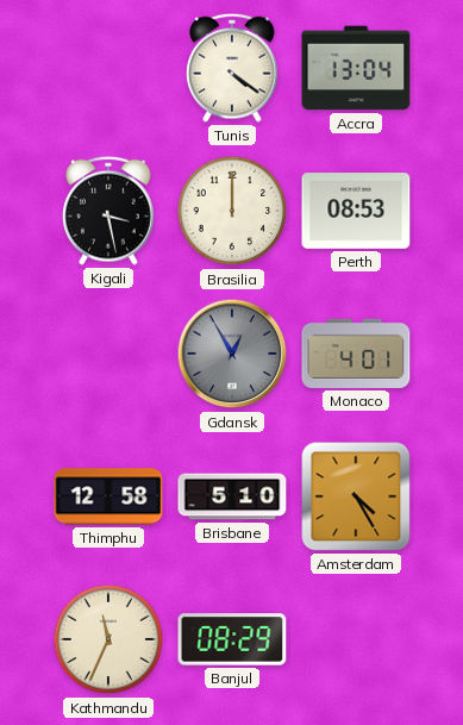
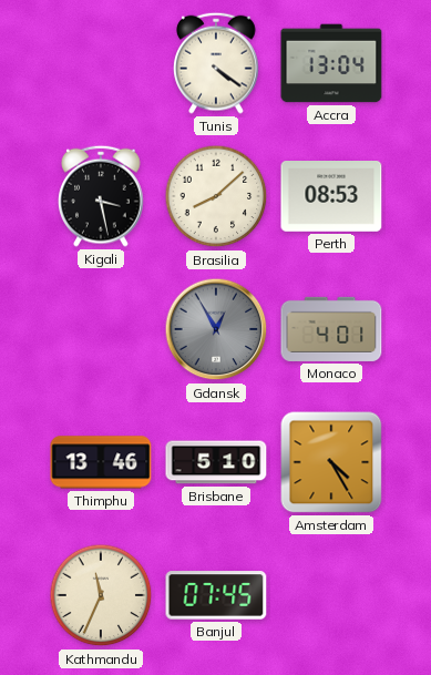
Brasilia: 12:00 -> 8:08
Thimphu: 12:58 -> 13:46
Banjul: 08:29 -> 07:45
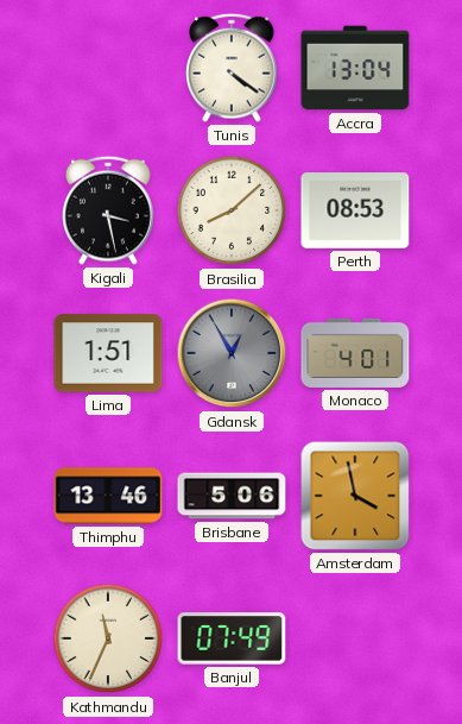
Lima: none -> 1:51
Brisbane: 5:10 -> 5:06
Amsterdam: 4:25 -> 3:58
Banjul: 07:45 -> 07:49
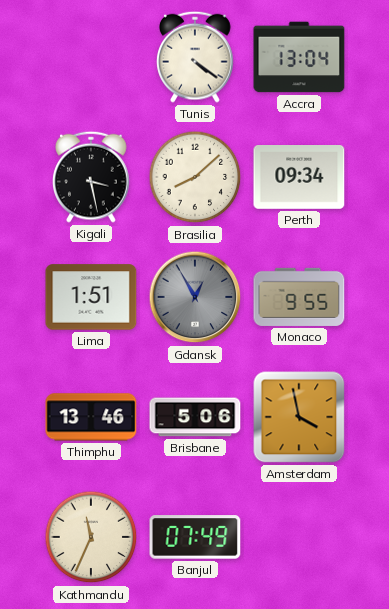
Perth: 08:53 -> 09:34
Monaco: 4:01 -> 9:55
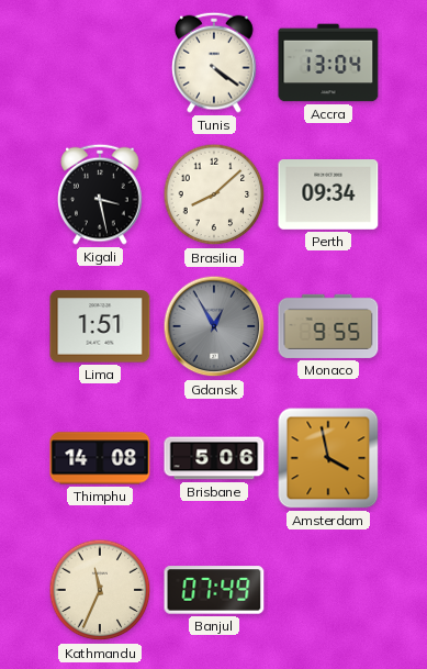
Thimphu: 13:46 -> 14:08
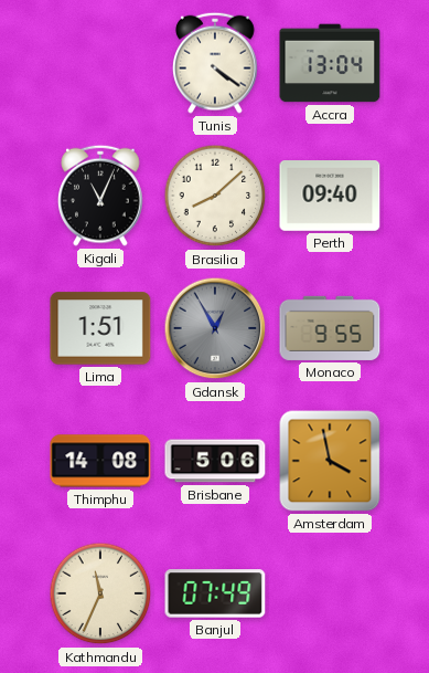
Kigali: 3:28 -> 11:04
Perth: 09:34 -> 09:40
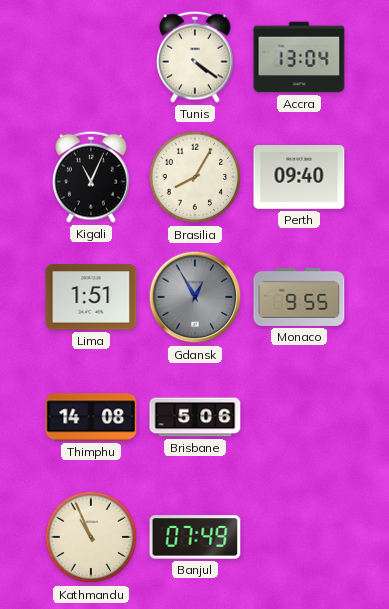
Brasilia: 8:08 -> 8:05
Amsterdam: 3:58 -> none
Kathmandu: 11:34 -> 10:56
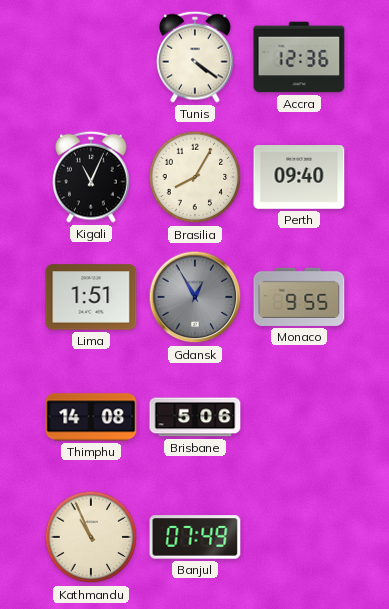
Accra: 13:04 -> 12:36
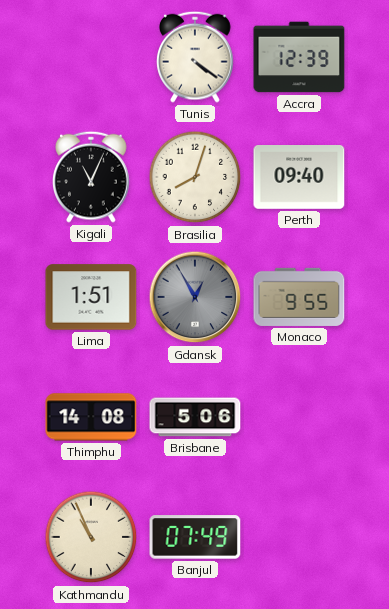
Accra: 12:36 -> 12:39
Brasilia: 8:05 -> 8:03
